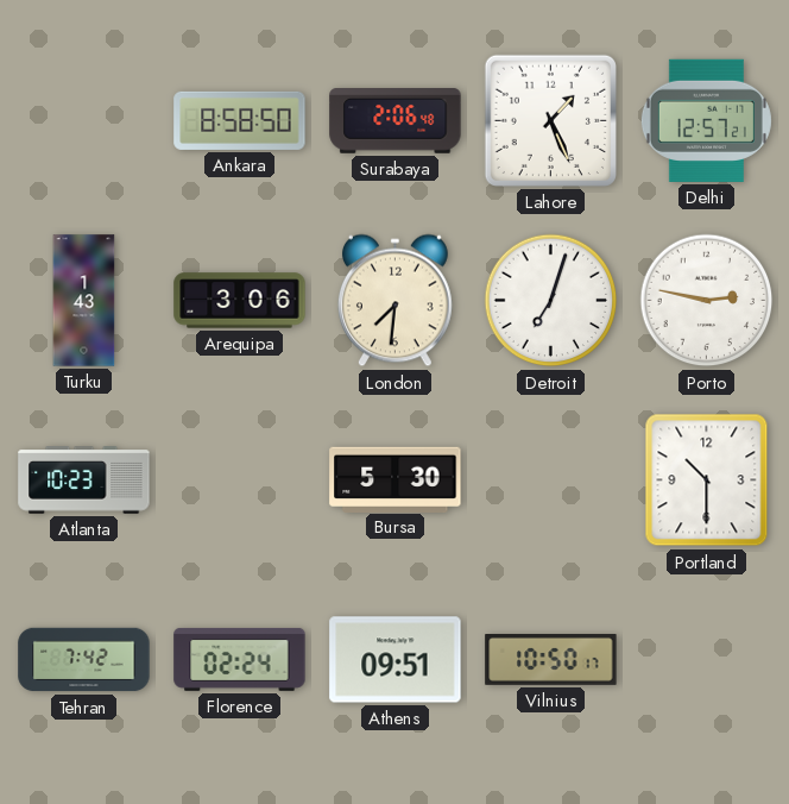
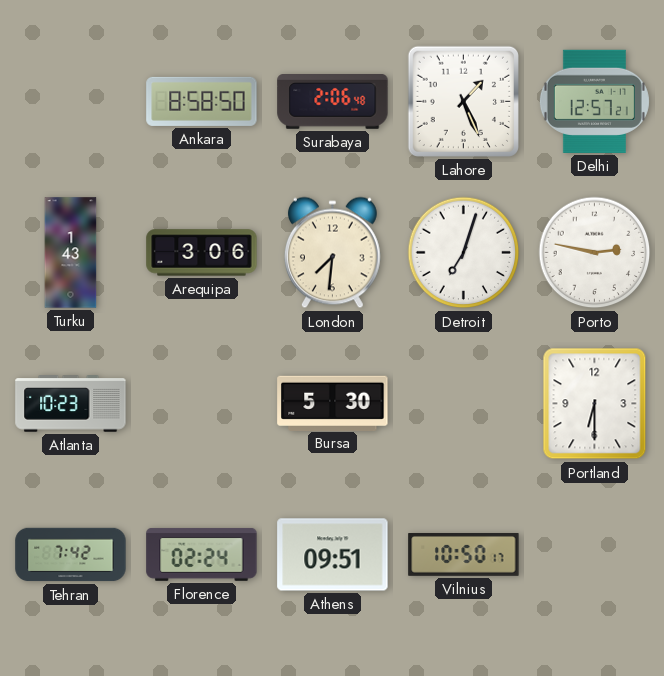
Portland: 10:30 -> 6:30
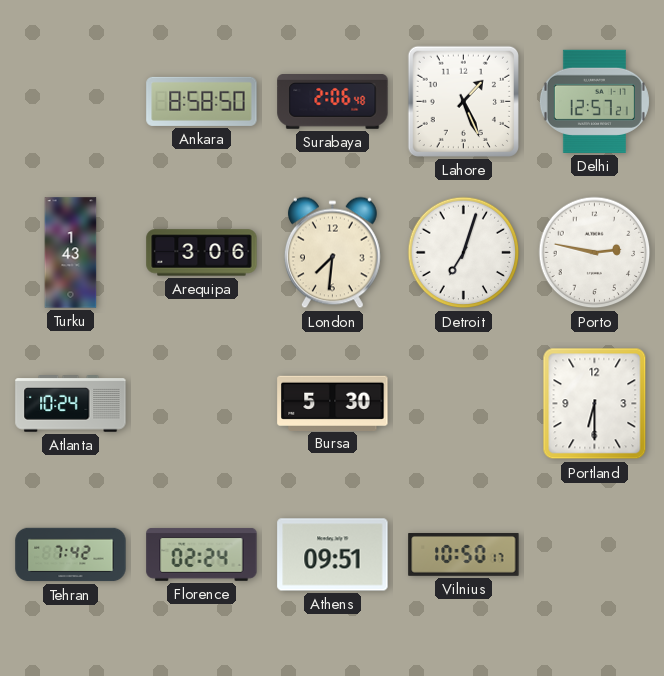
Atlanta: 10:23 -> 10:24
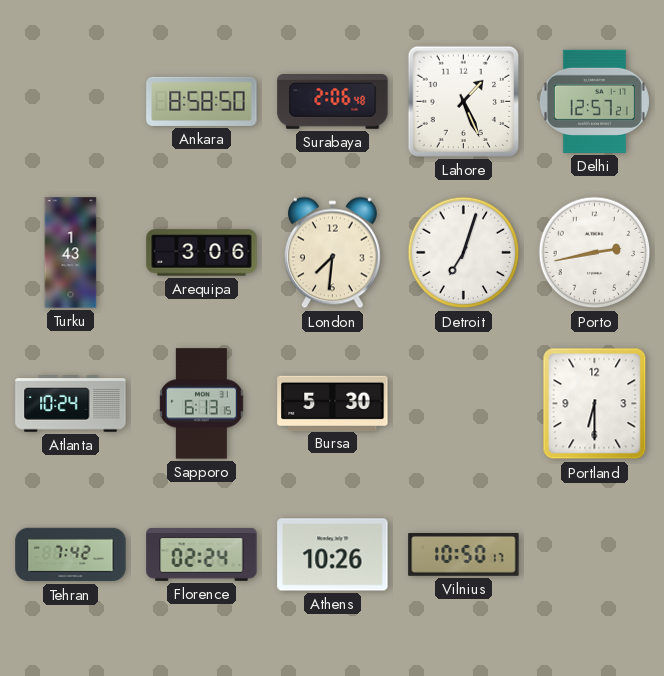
Porto: 2:47 -> 2:43
Sapporo: none -> 6:13
Athens: 09:51 -> 10:26
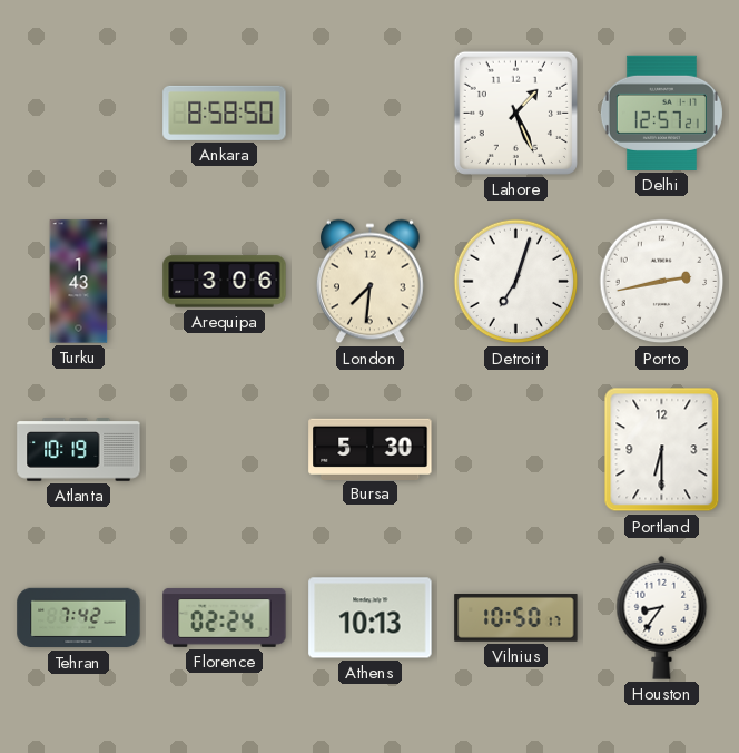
Surabaya: 2:06 -> none
Atlanta: 10:24 -> 10:19
Sapporo: 6:13 -> none
Athens: 10:26 -> 10:13
Houston: none -> 8:36
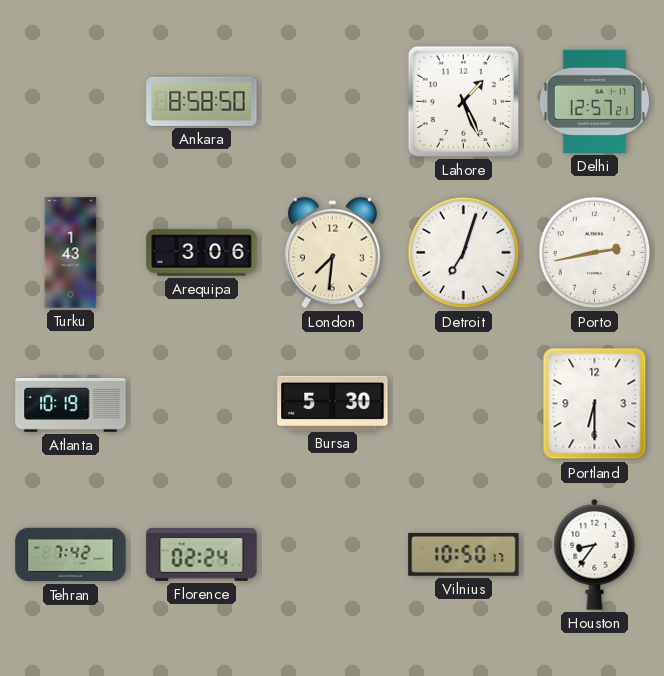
Athens: 10:13 -> none
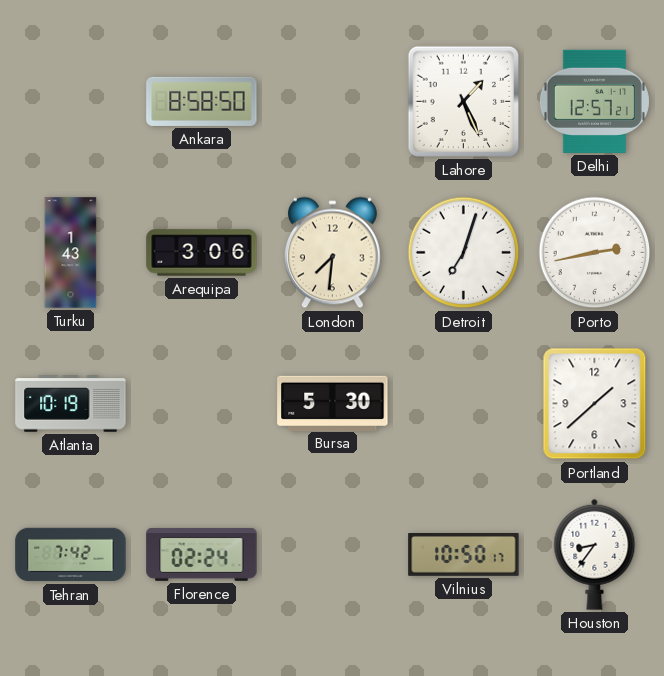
Portland: 6:30 -> 1:38
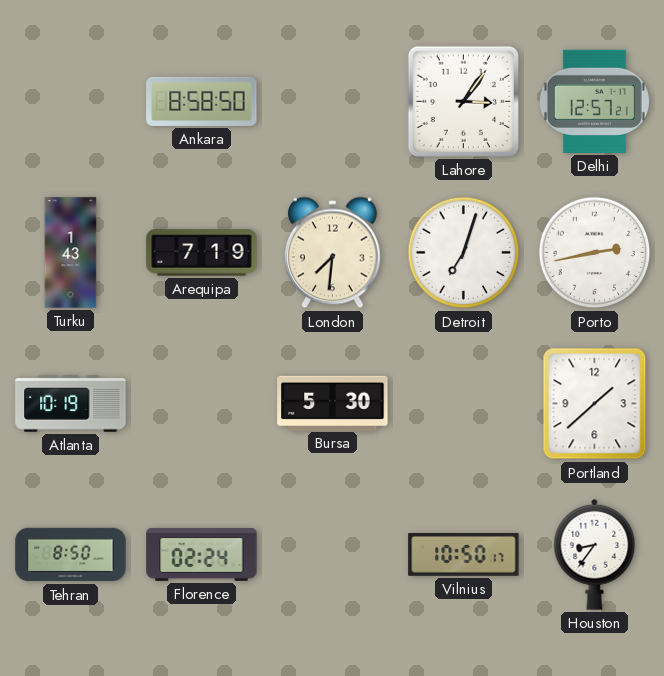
Lahore: 1:26 -> 3:06
Arequipa: 3:06 -> 7:19
Tehran: 7:42 -> 8:50
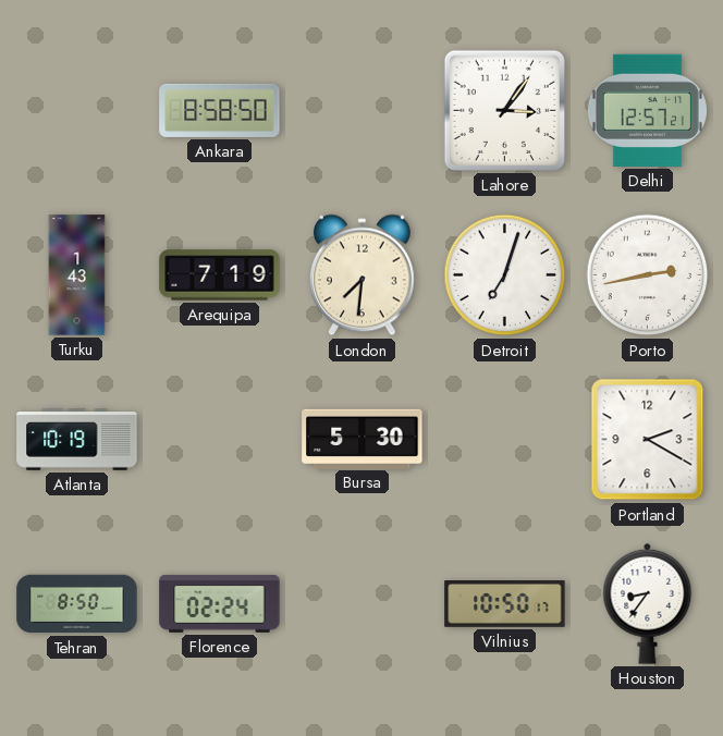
Portland: 1:38 -> 2:20
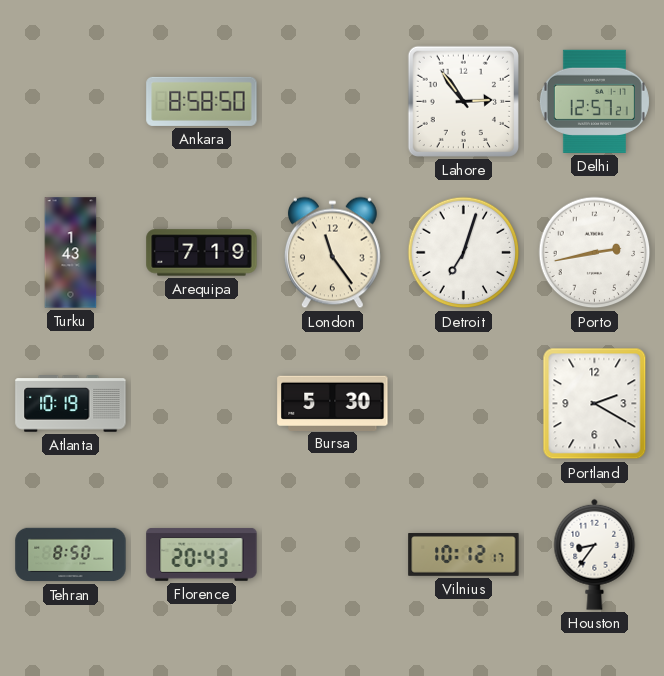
Lahore: 3:06 -> 2:54
London: 7:31 -> 11:24
Florence: 02:24 -> 20:43
Vilnius: 10:50 -> 10:12
